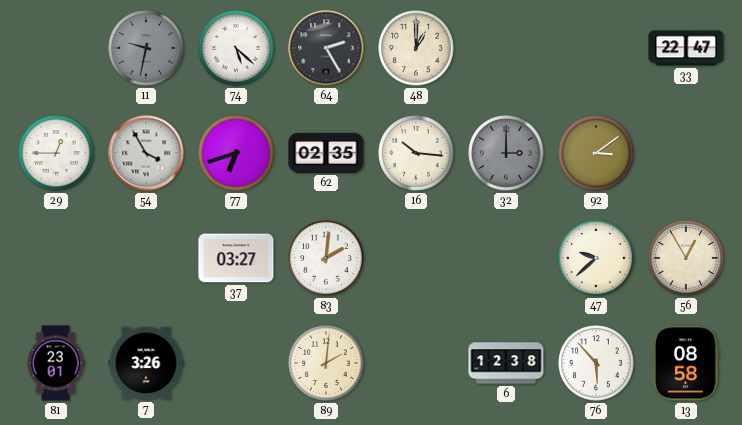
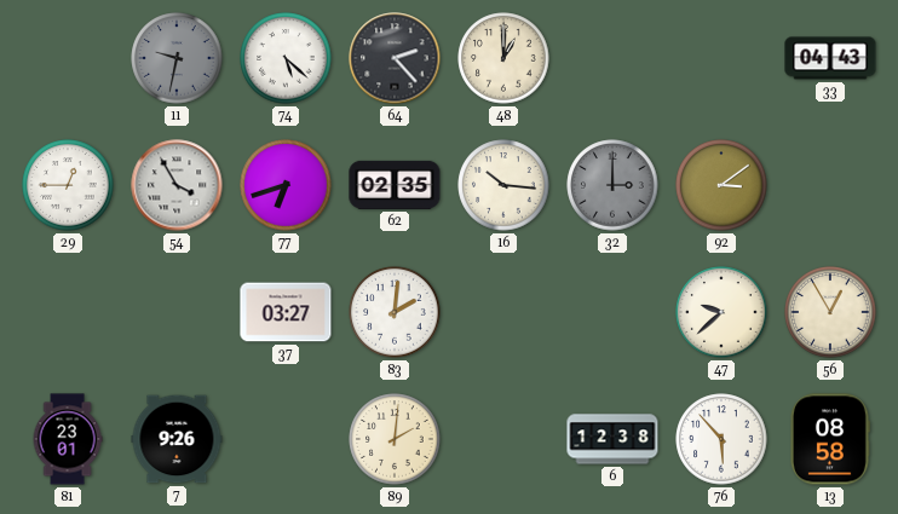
64: 2:25 -> 2:23
33: 22:47 -> 04:43
7: 3:26 -> 9:26
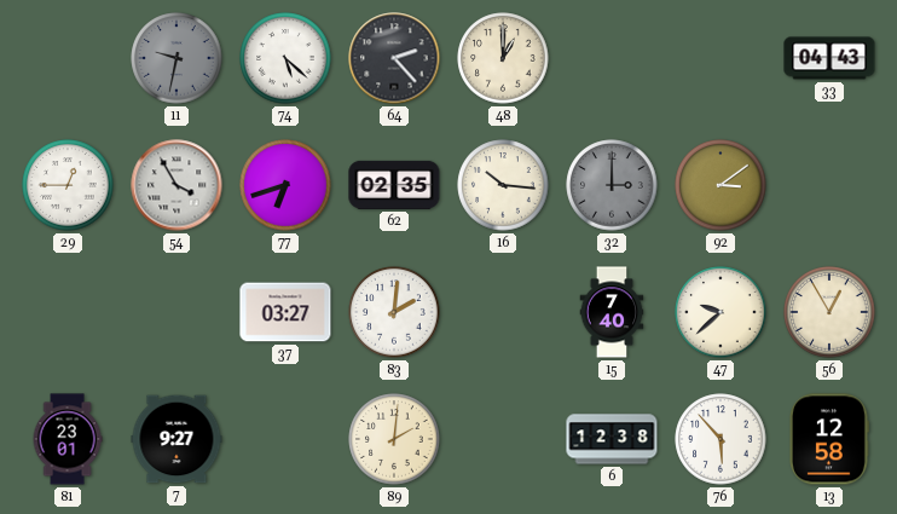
15: none -> 7:40
7: 9:26 -> 9:27
13: 08:58 -> 12:58
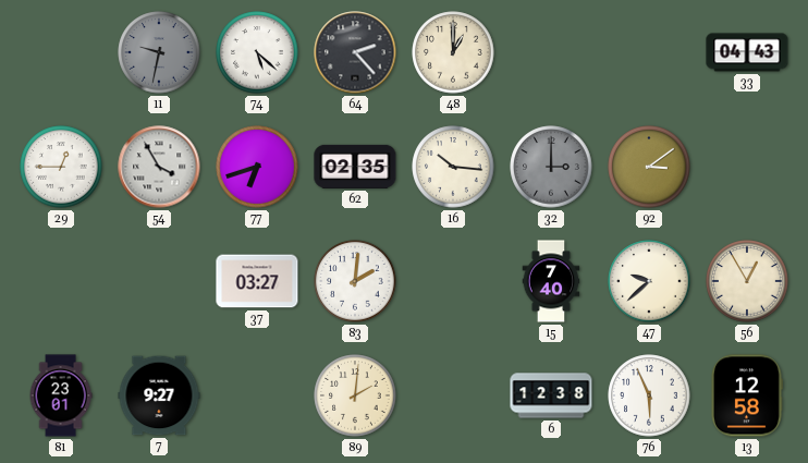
76: 5:53 -> 5:56
